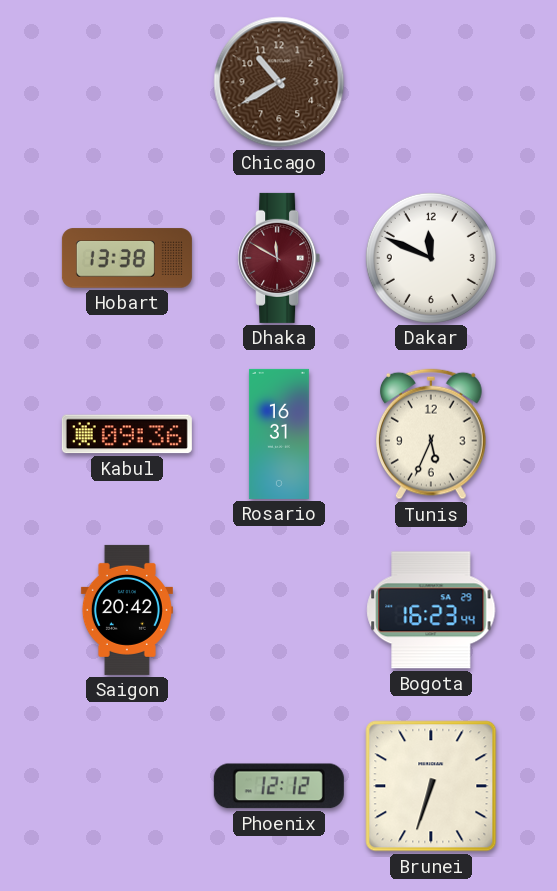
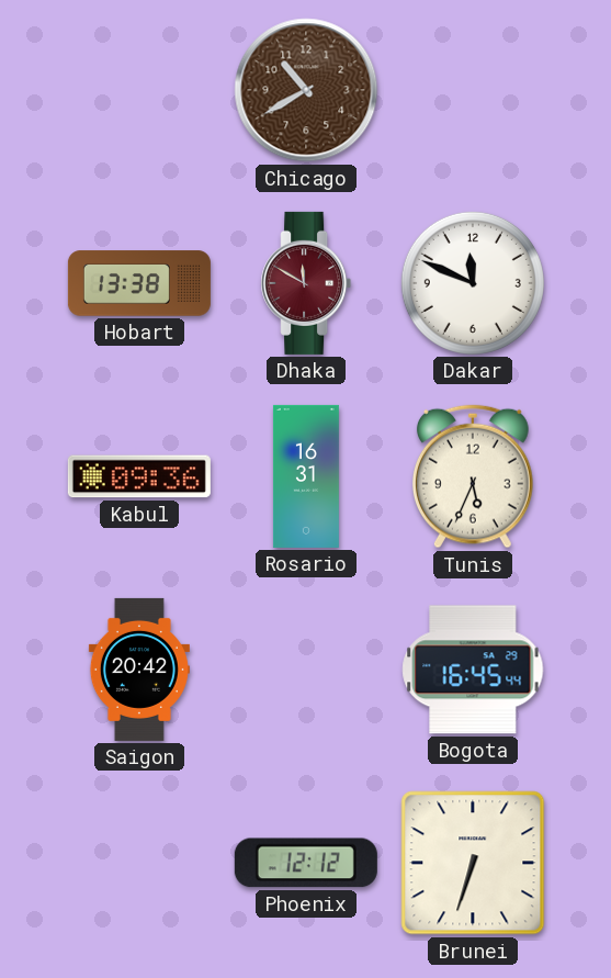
Bogota: 16:23 -> 16:45
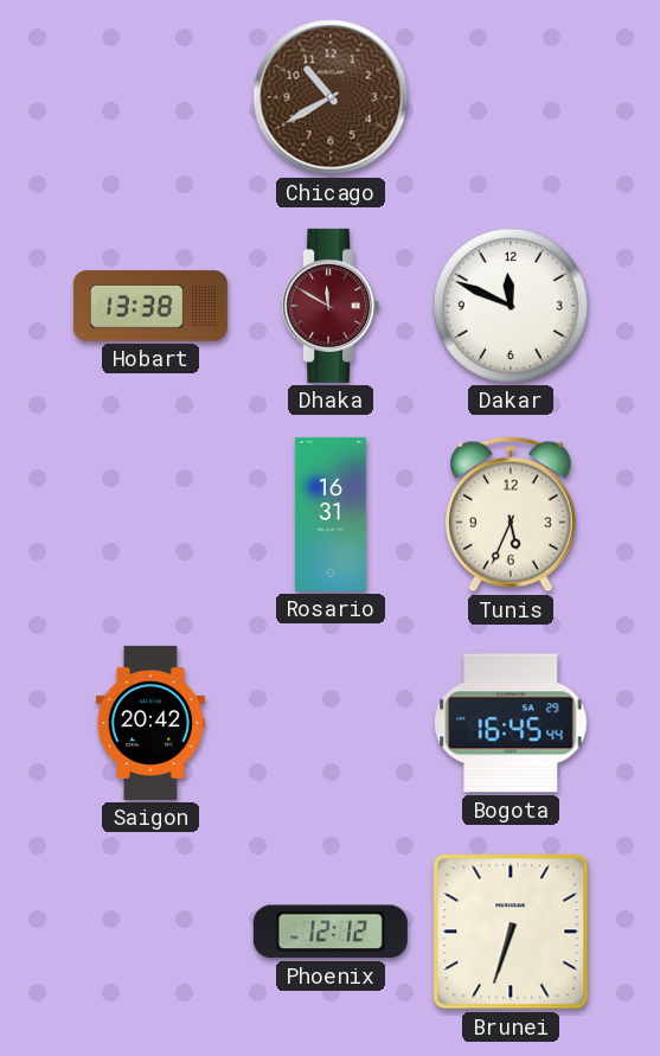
Kabul: 09:36 -> none
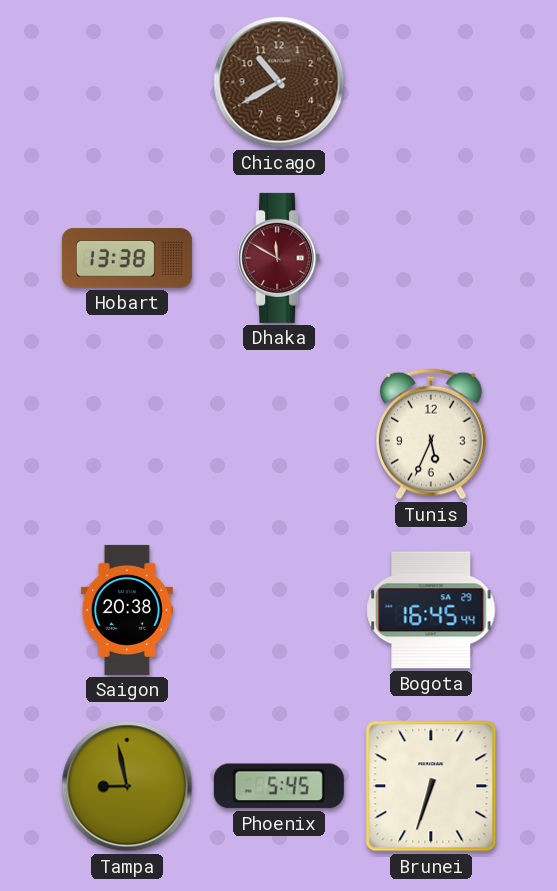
Dakar: 11:49 -> none
Rosario: 16:31 -> none
Saigon: 20:42 -> 20:38
Tampa: none -> 8:58
Phoenix: 12:12 -> 5:45
